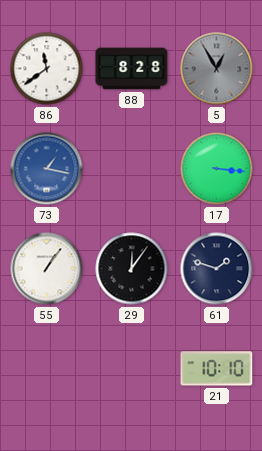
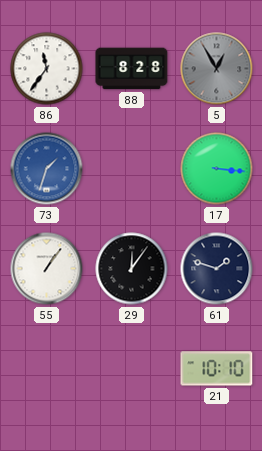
86: 11:39 -> 11:36
73: 1:17 -> 1:33
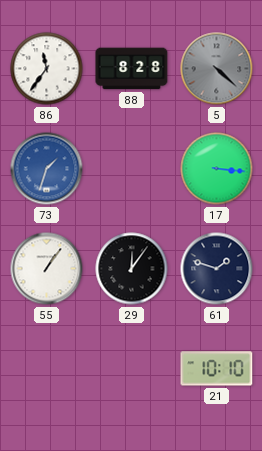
5: 12:55 -> 4:22
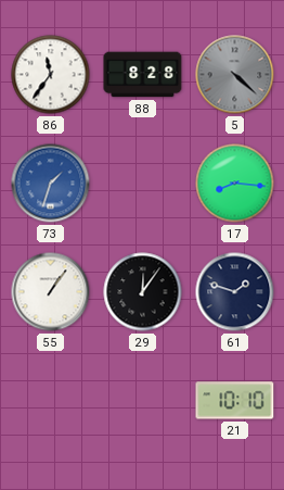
17: 3:16 -> 8:16
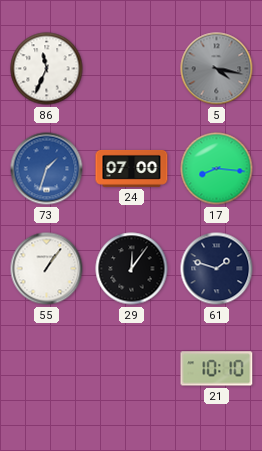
86: 11:36 -> 11:34
88: 8:28 -> none
5: 4:22 -> 4:17
24: none -> 07:00
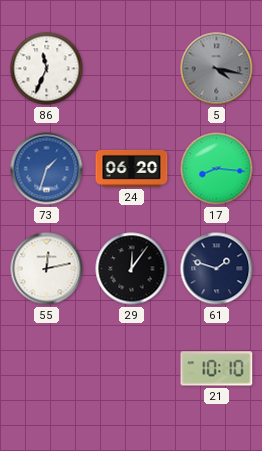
24: 07:00 -> 06:20
55: 1:06 -> 12:13
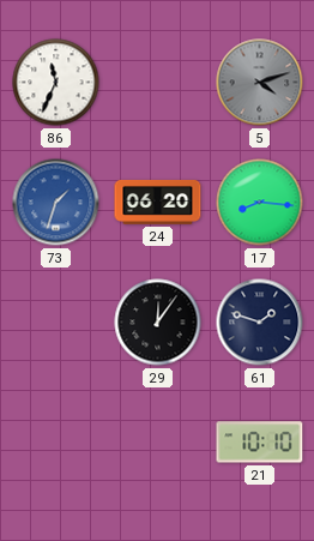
5: 4:17 -> 4:12
55: 12:13 -> none
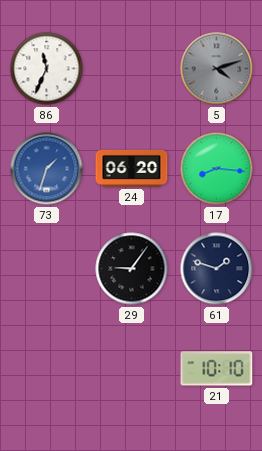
29: 12:06 -> 9:06
